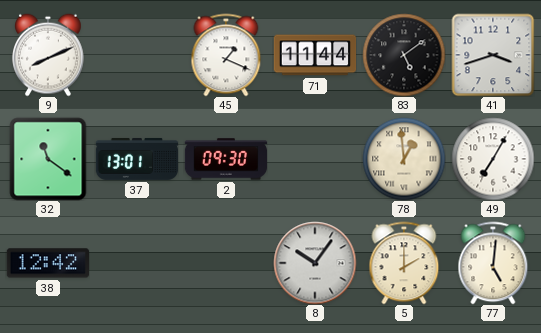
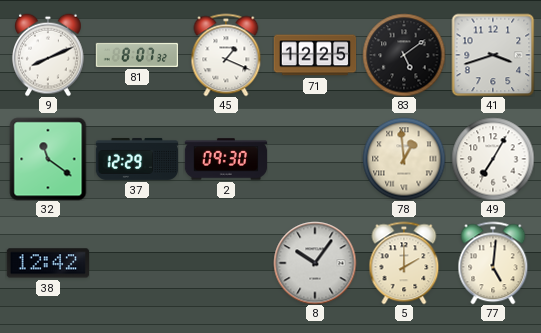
81: none -> 8:07
71: 11:44 -> 12:25
37: 13:01 -> 12:29
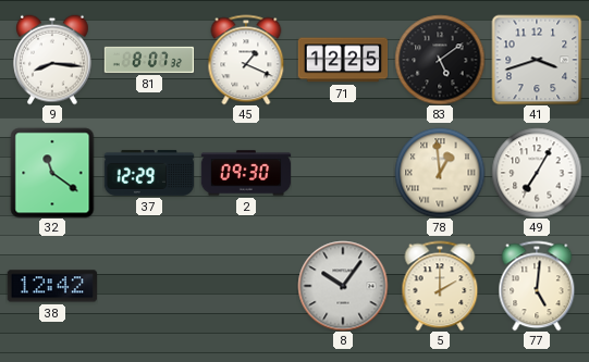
9: 8:11 -> 8:16
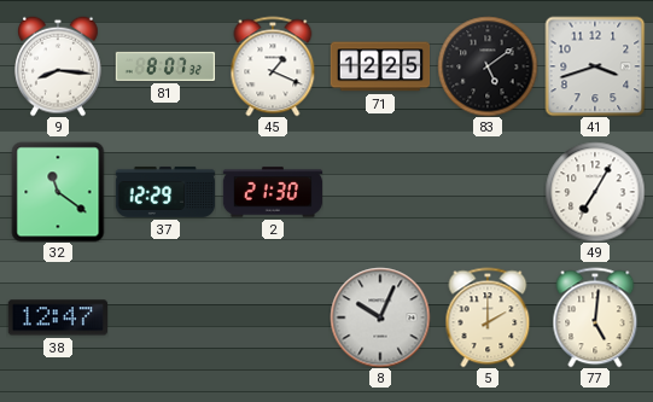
2: 09:30 -> 21:30
78: 12:59 -> none
38: 12:42 -> 12:47
8: 10:06 -> 10:04
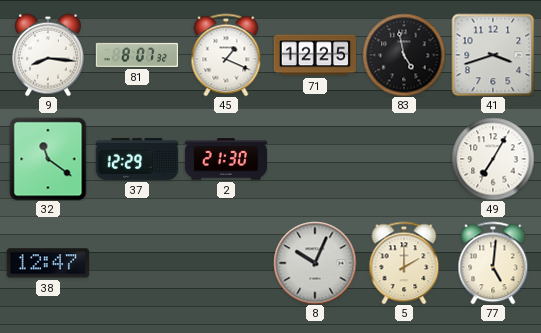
83: 5:09 -> 4:58
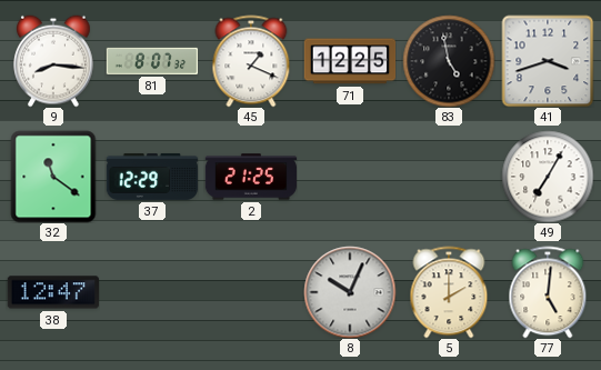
2: 21:30 -> 21:25
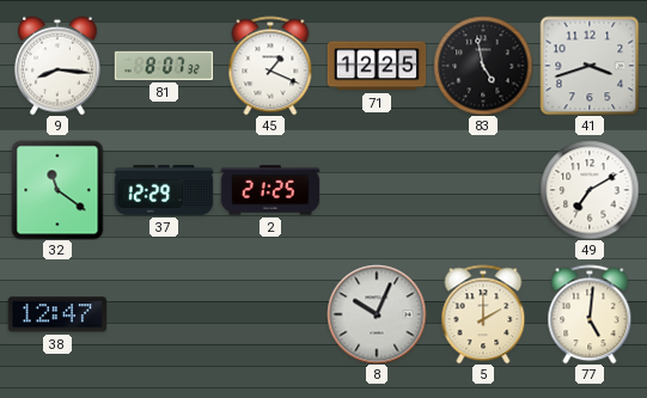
49: 7:05 -> 7:10
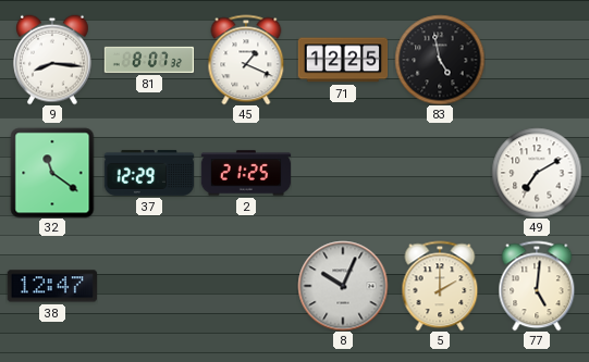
41: 3:42 -> none
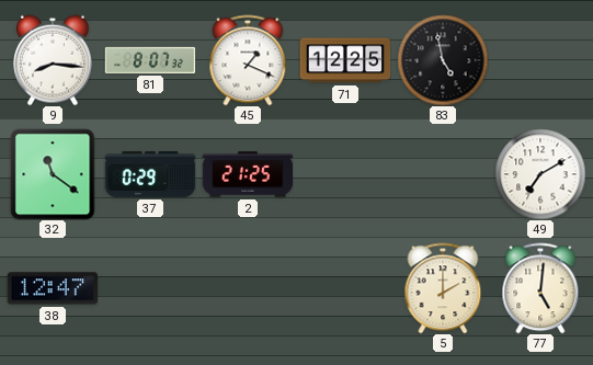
37: 12:29 -> 0:29
8: 10:04 -> none
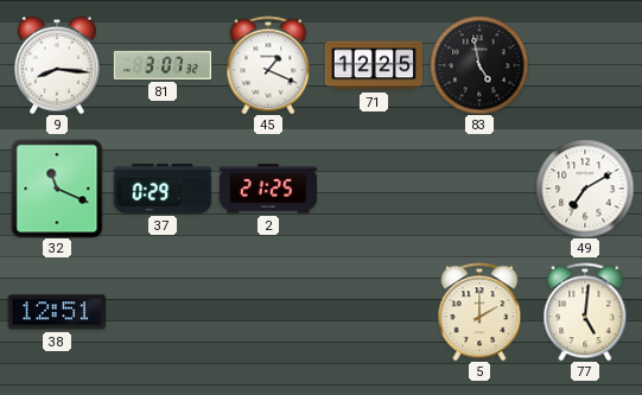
81: 8:07 -> 3:07
32: 11:21 -> 11:19
38: 12:47 -> 12:51
